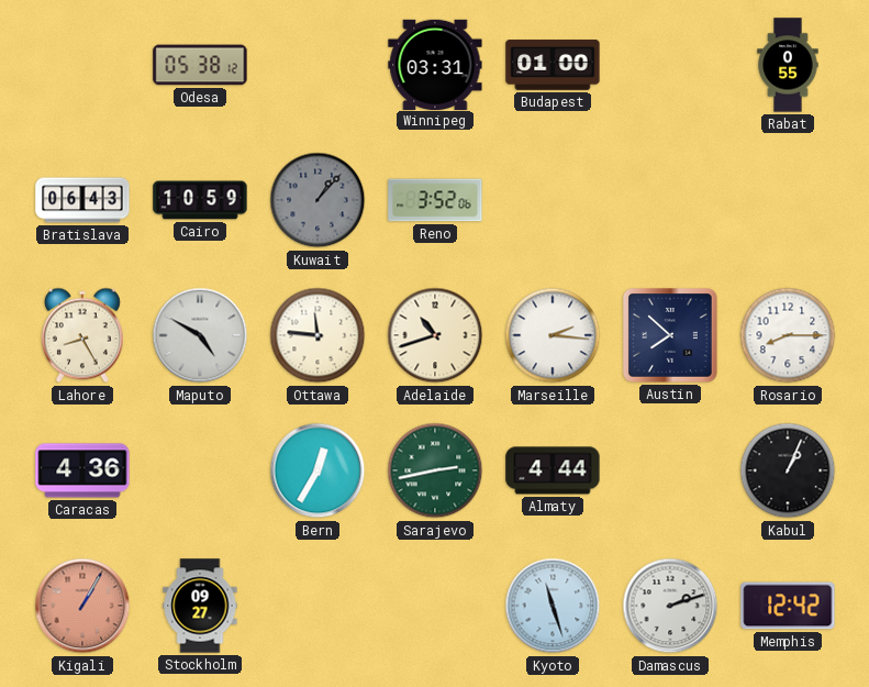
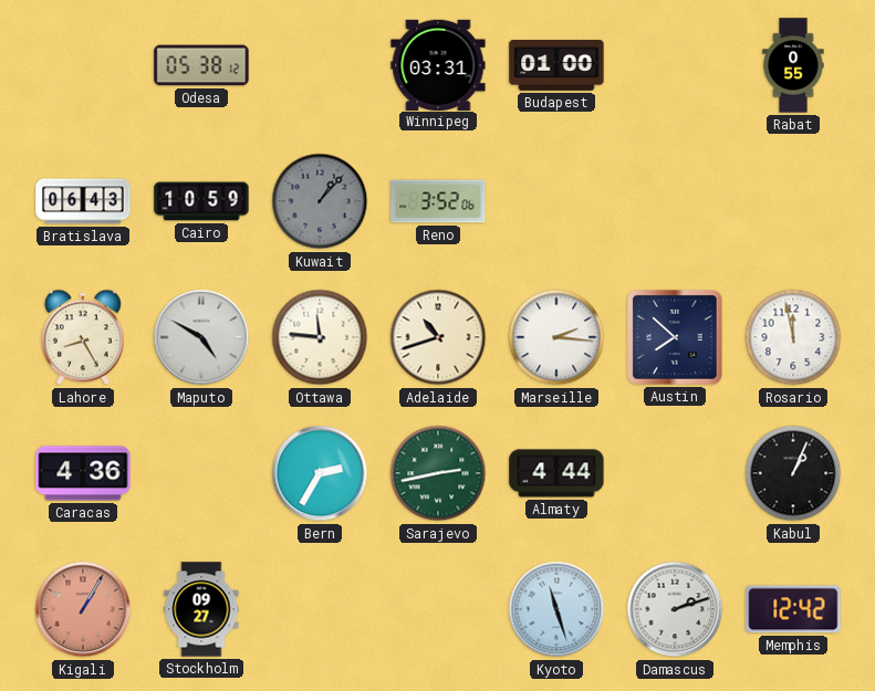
Rosario: 8:15 -> 11:58
Bern: 12:35 -> 2:35
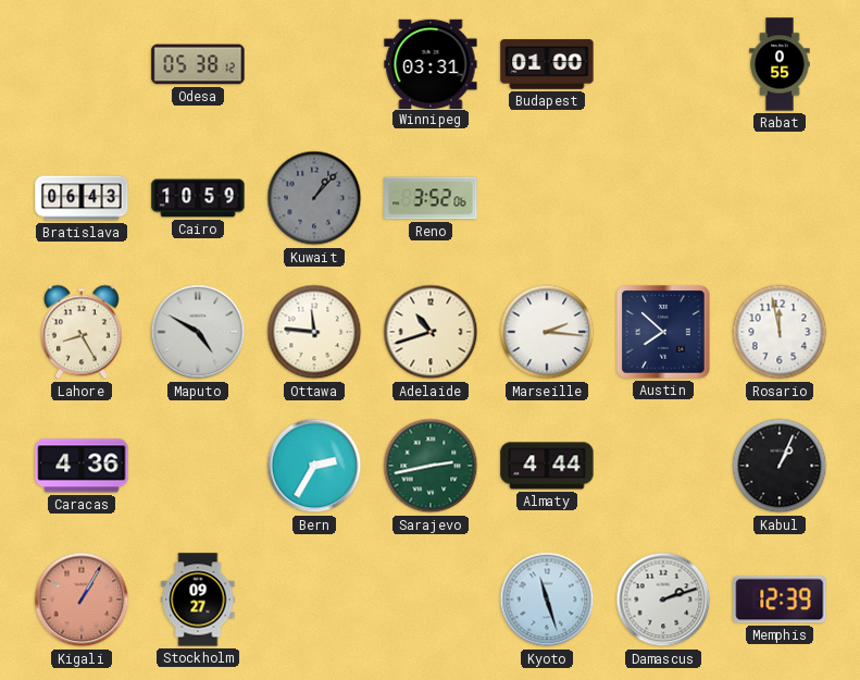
Memphis: 12:42 -> 12:39
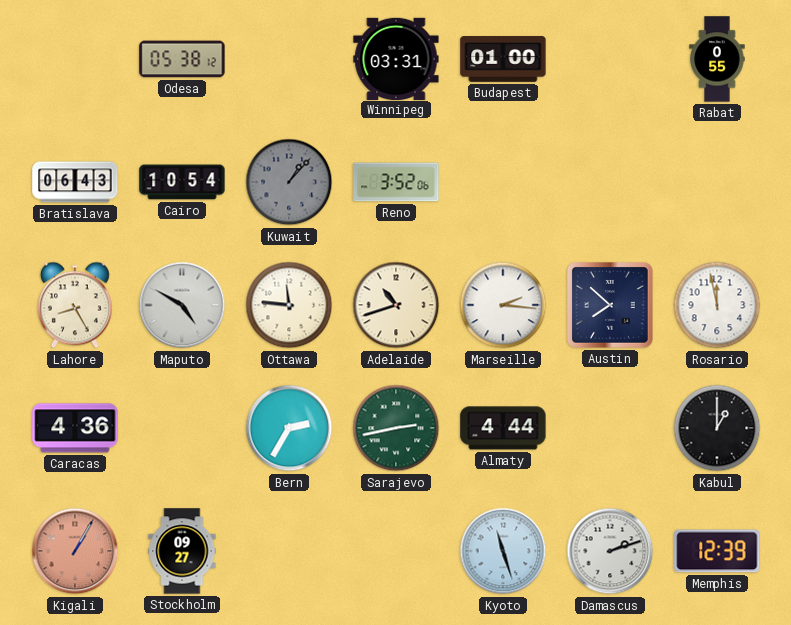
Cairo: 10:59 -> 10:54
Kabul: 1:04 -> 1:00
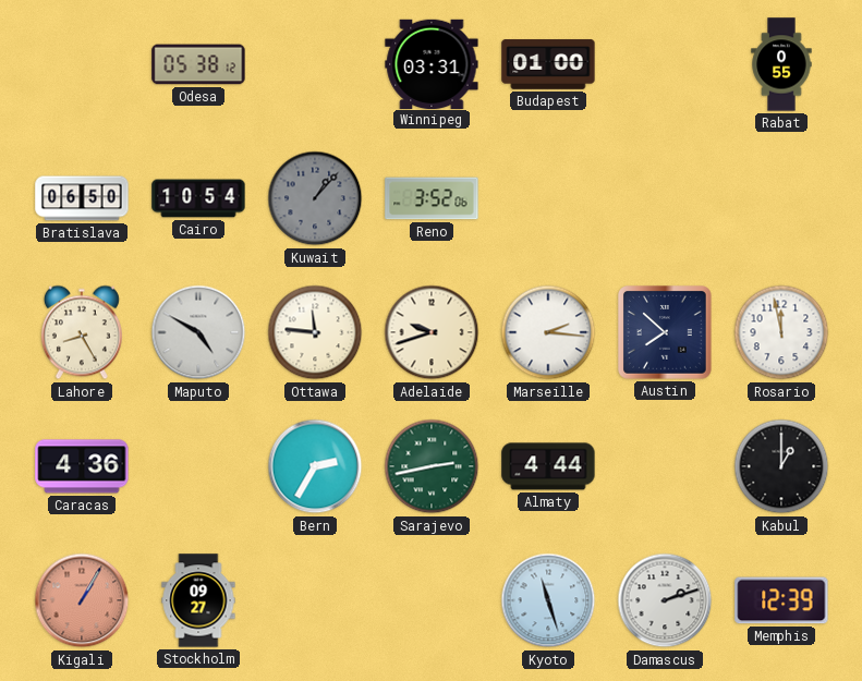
Bratislava: 06:43 -> 06:50
Adelaide: 10:42 -> 9:42
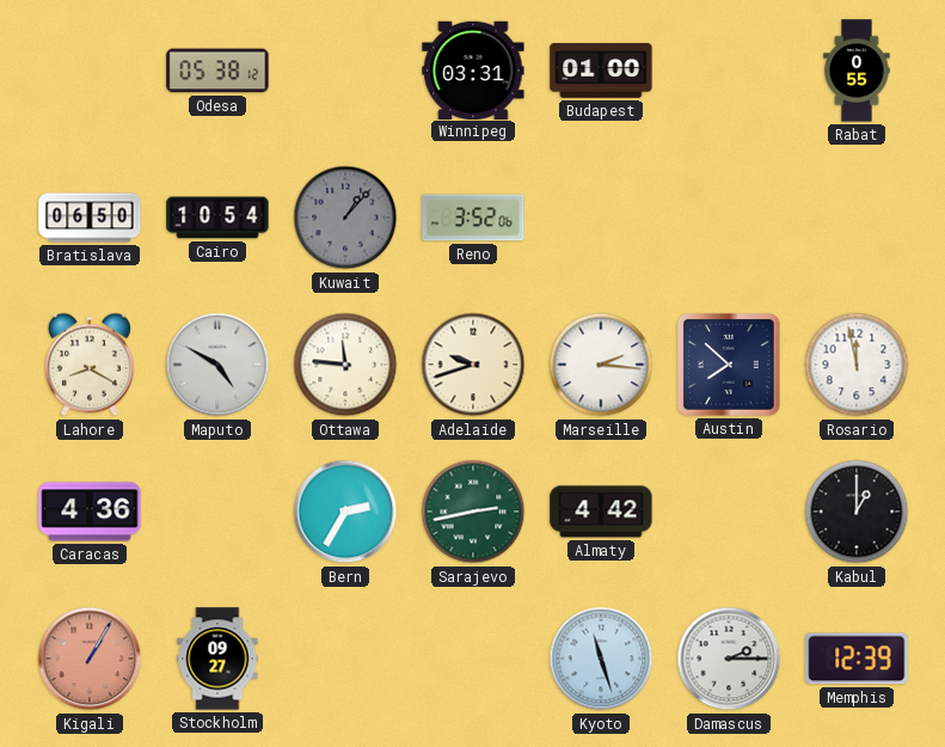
Lahore: 8:25 -> 8:20
Almaty: 4:44 -> 4:42
Damascus: 2:12 -> 2:15
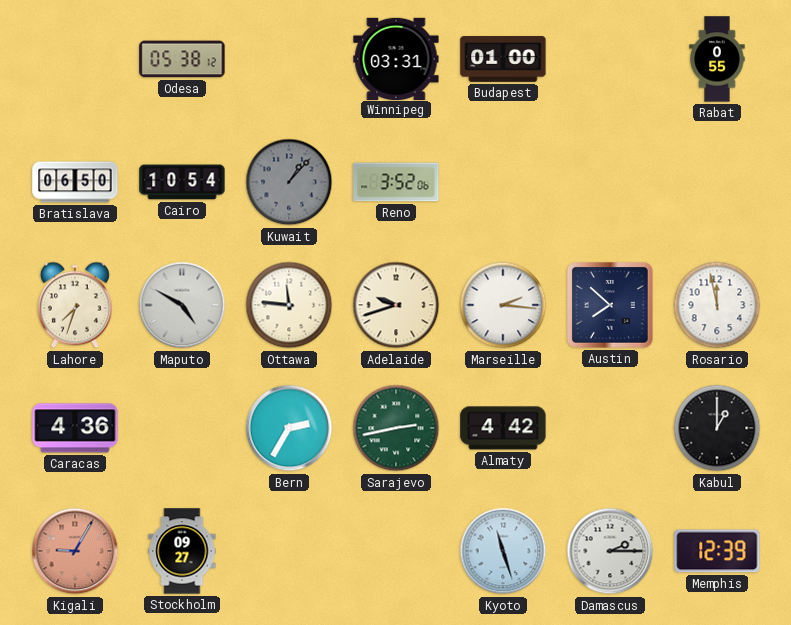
Lahore: 8:20 -> 7:33
Kigali: 1:05 -> 9:05
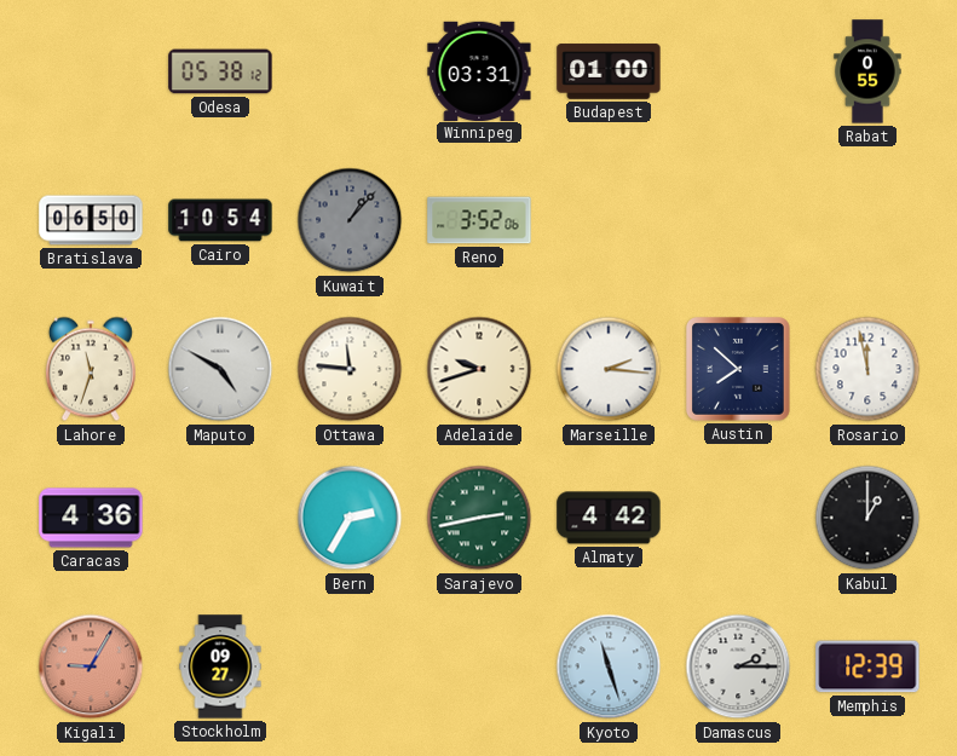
Lahore: 7:33 -> 11:33
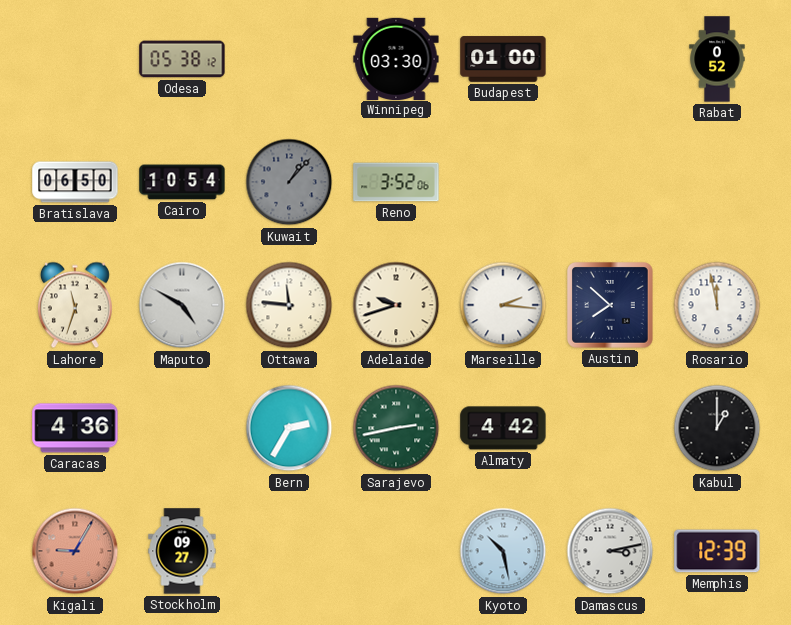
Winnipeg: 03:31 -> 03:30
Rabat: 0:55 -> 0:52
Kyoto: 11:27 -> 10:28
Damascus: 2:15 -> 3:13
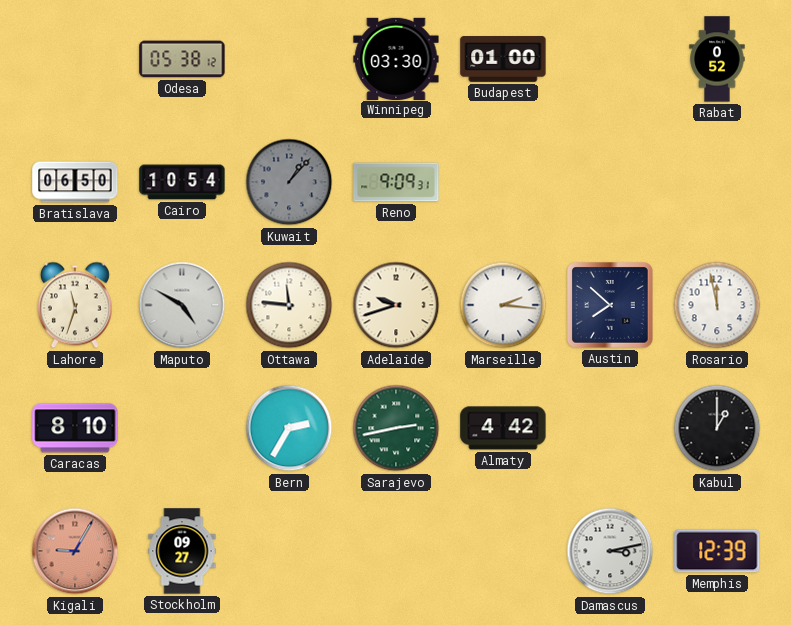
Reno: 3:52 -> 9:09
Caracas: 4:36 -> 8:10
Kyoto: 10:28 -> none
